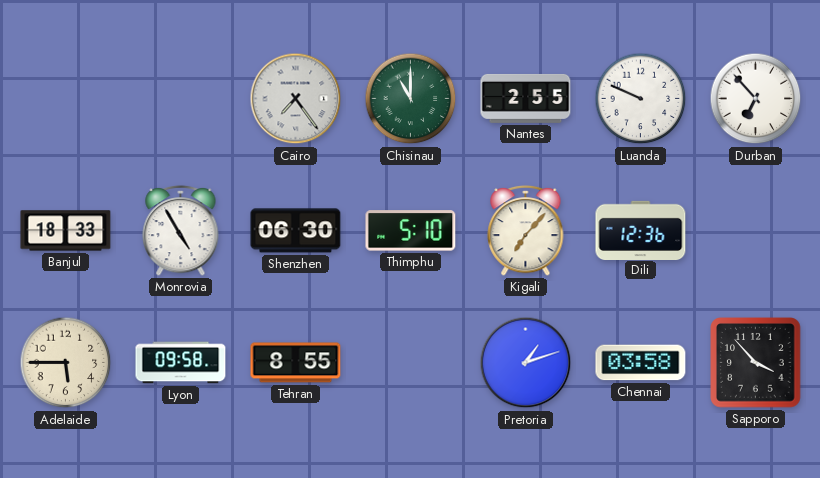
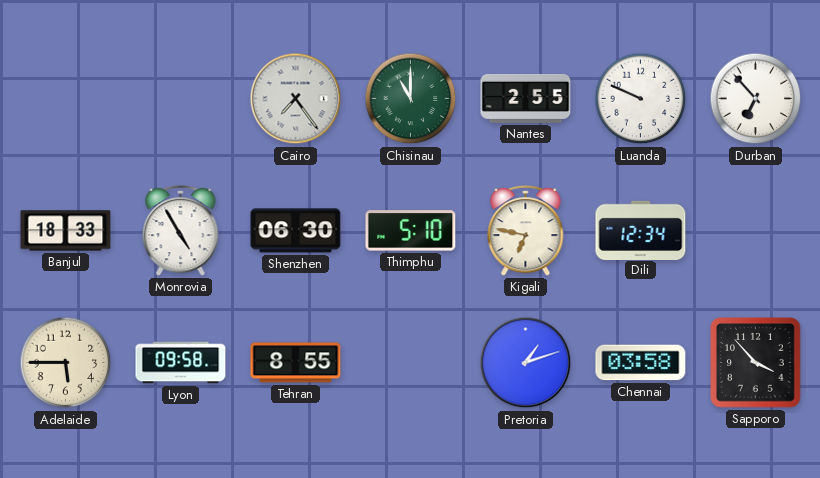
Kigali: 7:07 -> 6:47
Dili: 12:36 -> 12:34
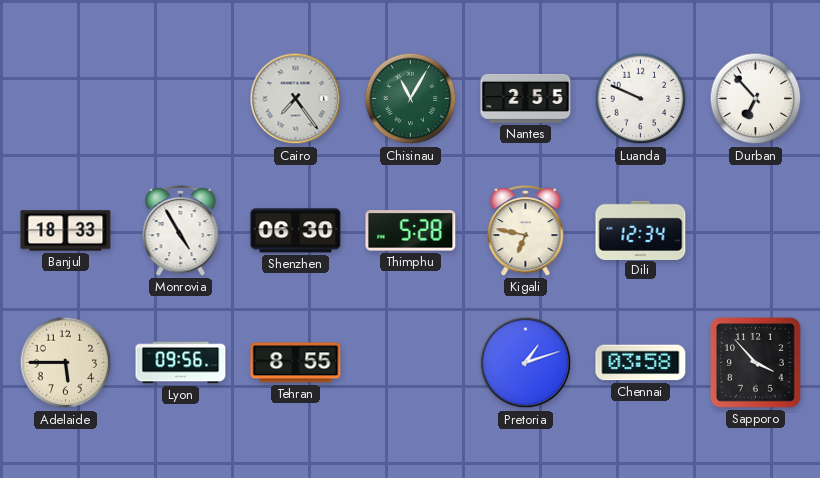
Chisinau: 11:00 -> 11:05
Thimphu: 5:10 -> 5:28
Lyon: 09:58 -> 09:56
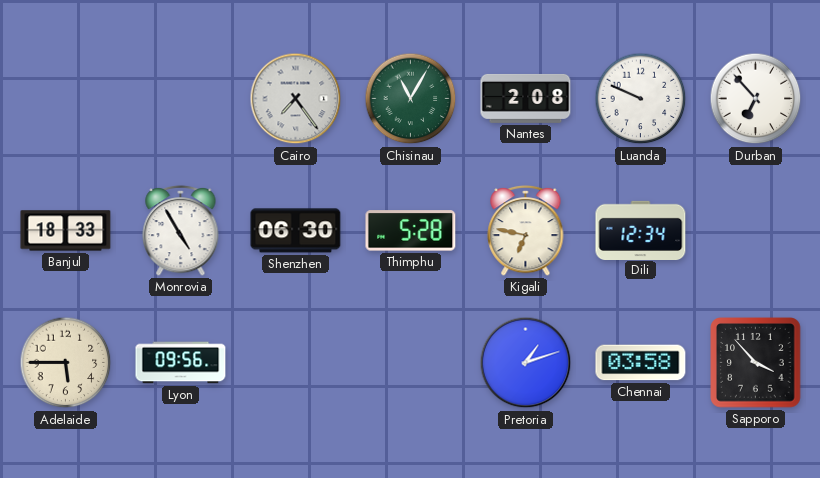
Nantes: 2:55 -> 2:08
Tehran: 8:55 -> none
